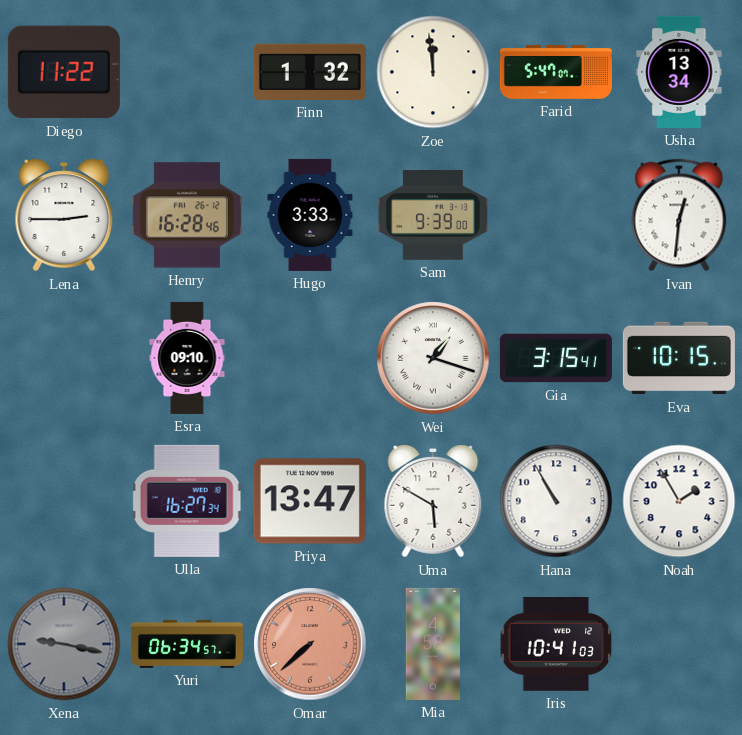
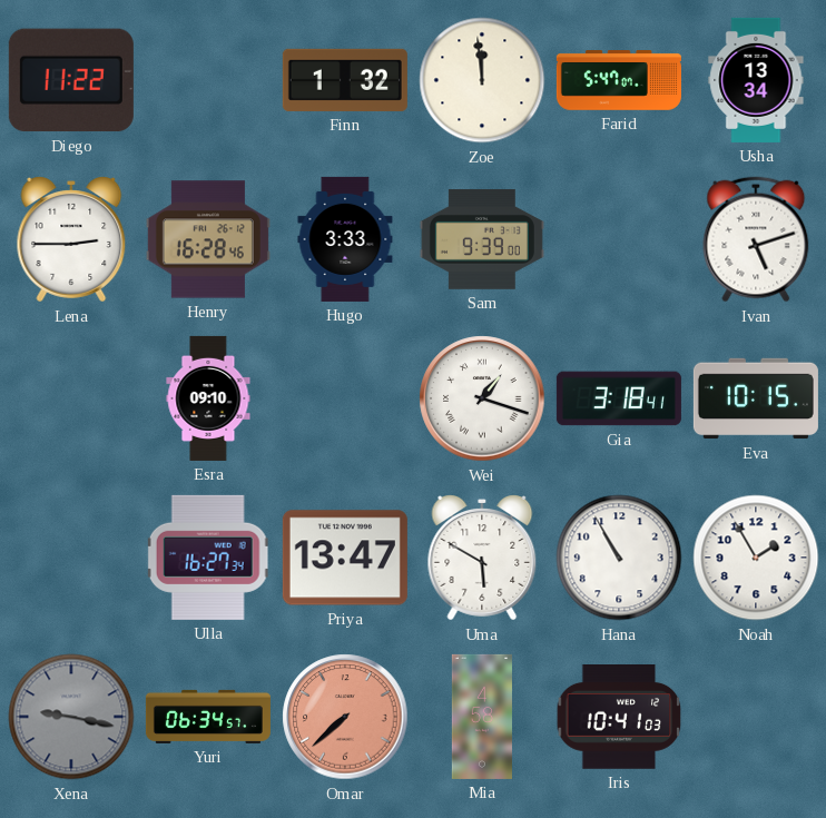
Ivan: 12:31 -> 5:12
Gia: 3:15 -> 3:18
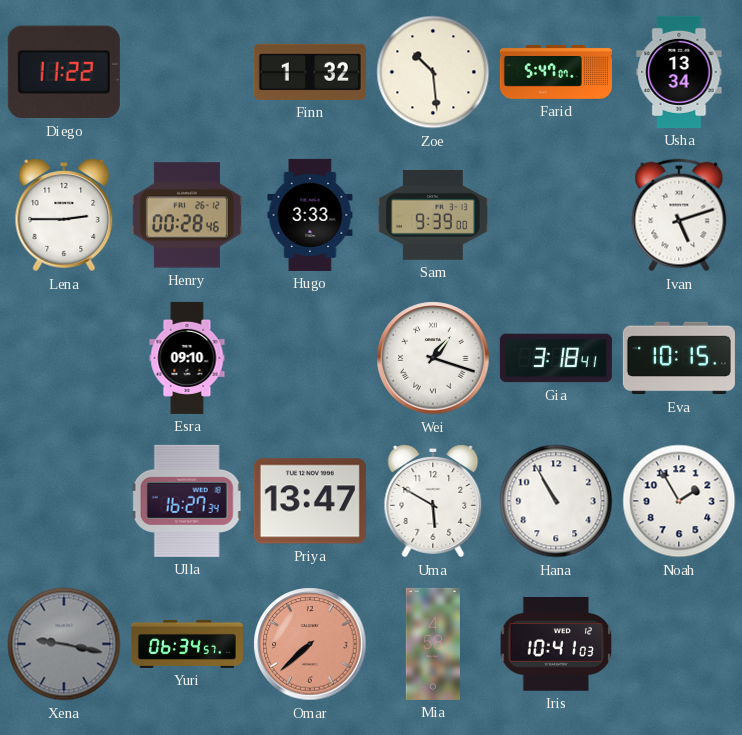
Zoe: 11:59 -> 10:29
Henry: 16:28 -> 00:28
